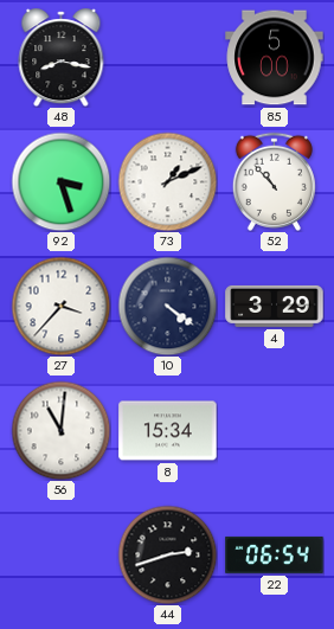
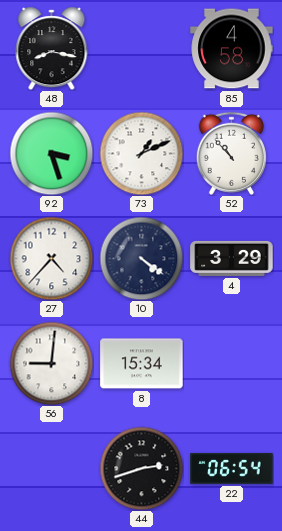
85: 5:00 -> 4:58
27: 3:37 -> 4:37
56: 11:01 -> 9:01
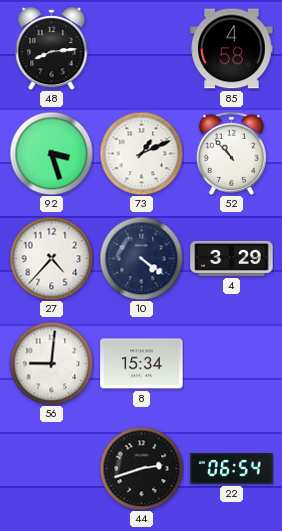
48: 8:17 -> 8:14
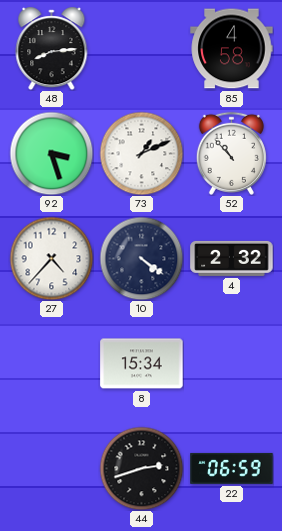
4: 3:29 -> 2:32
56: 9:01 -> none
22: 06:54 -> 06:59
